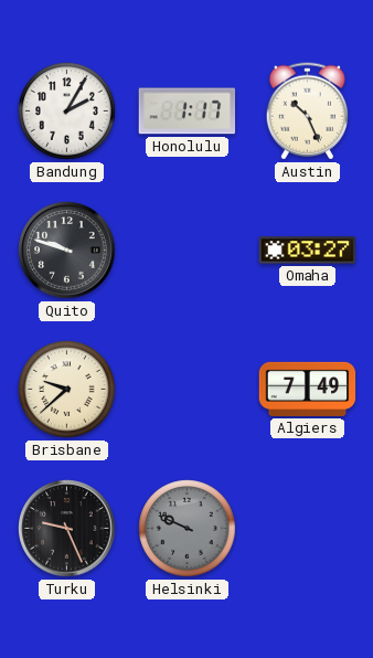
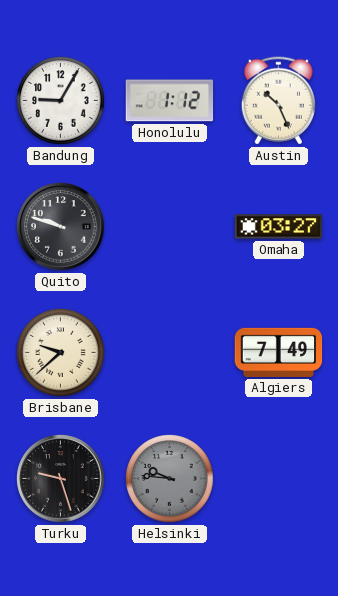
Bandung: 2:05 -> 9:05
Honolulu: 1:17 -> 1:12
Turku: 9:26 -> 9:27
Helsinki: 9:49 -> 9:46
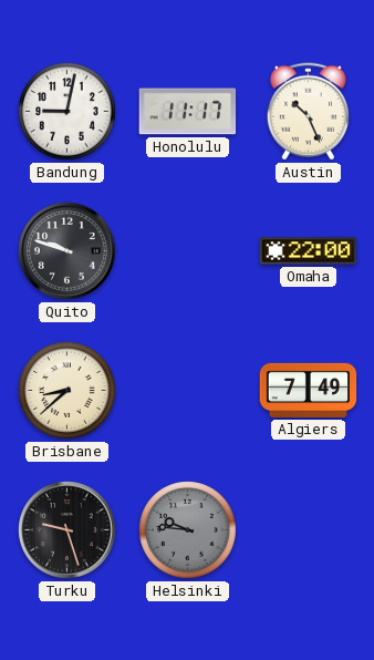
Bandung: 9:05 -> 9:02
Honolulu: 1:12 -> 11:17
Omaha: 03:27 -> 22:00
Brisbane: 9:38 -> 8:38
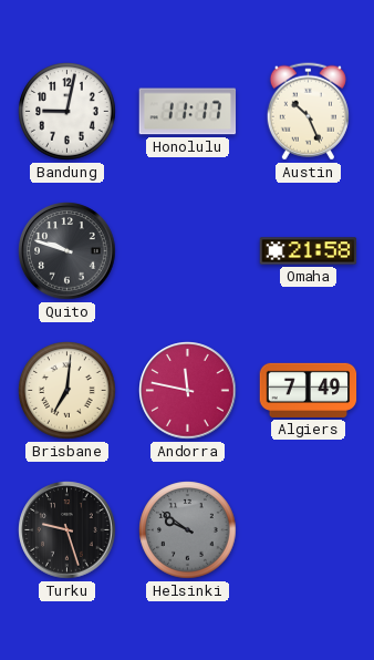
Omaha: 22:00 -> 21:58
Brisbane: 8:38 -> 7:01
Andorra: none -> 11:47
Helsinki: 9:46 -> 9:51
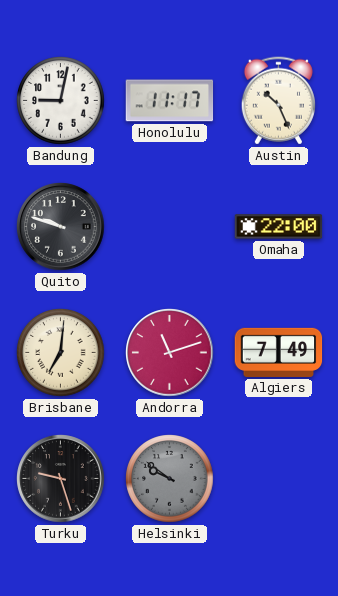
Omaha: 21:58 -> 22:00
Andorra: 11:47 -> 11:12
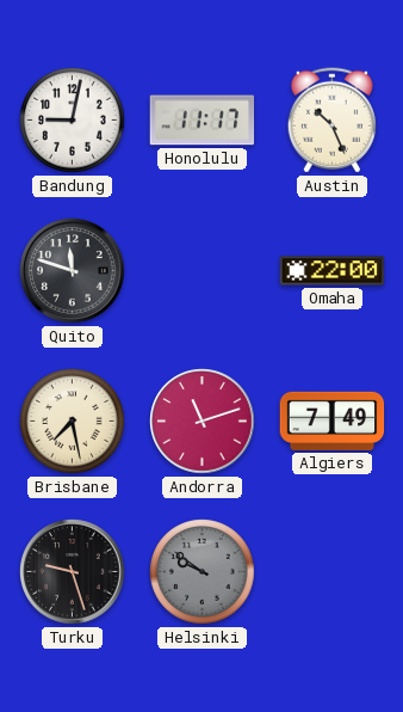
Quito: 9:48 -> 11:48
Brisbane: 7:01 -> 7:28
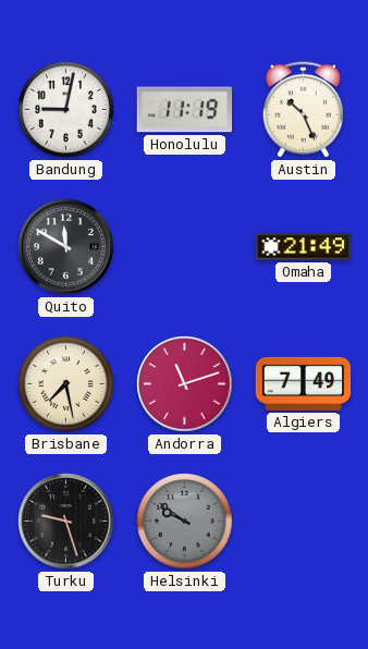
Honolulu: 11:17 -> 11:19
Quito: 11:48 -> 11:50
Omaha: 22:00 -> 21:49
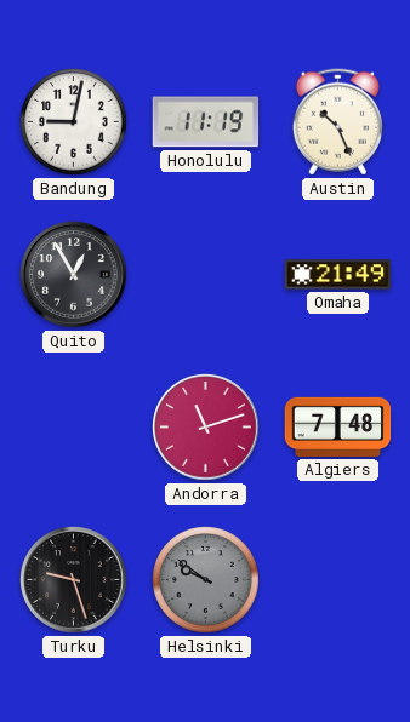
Quito: 11:50 -> 12:55
Brisbane: 7:28 -> none
Algiers: 7:49 -> 7:48
